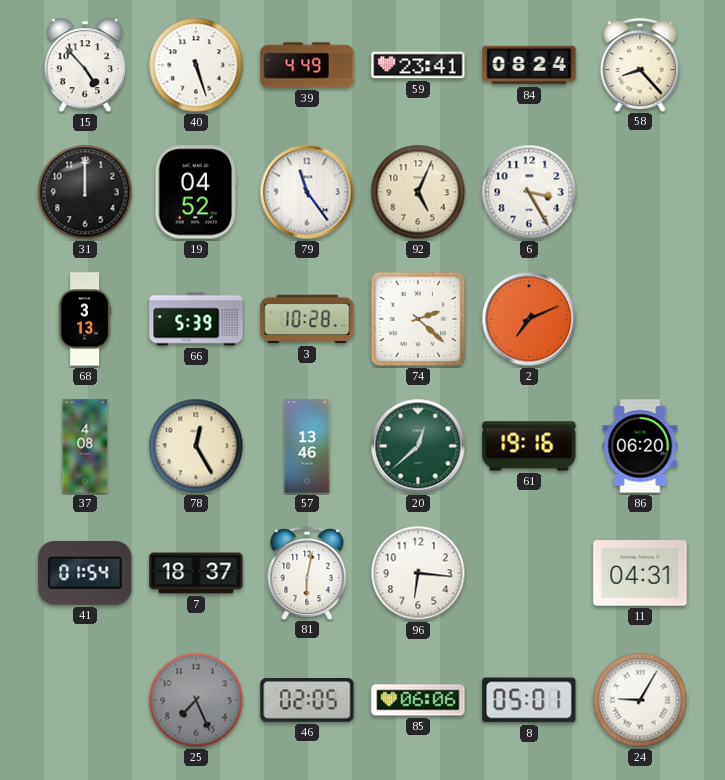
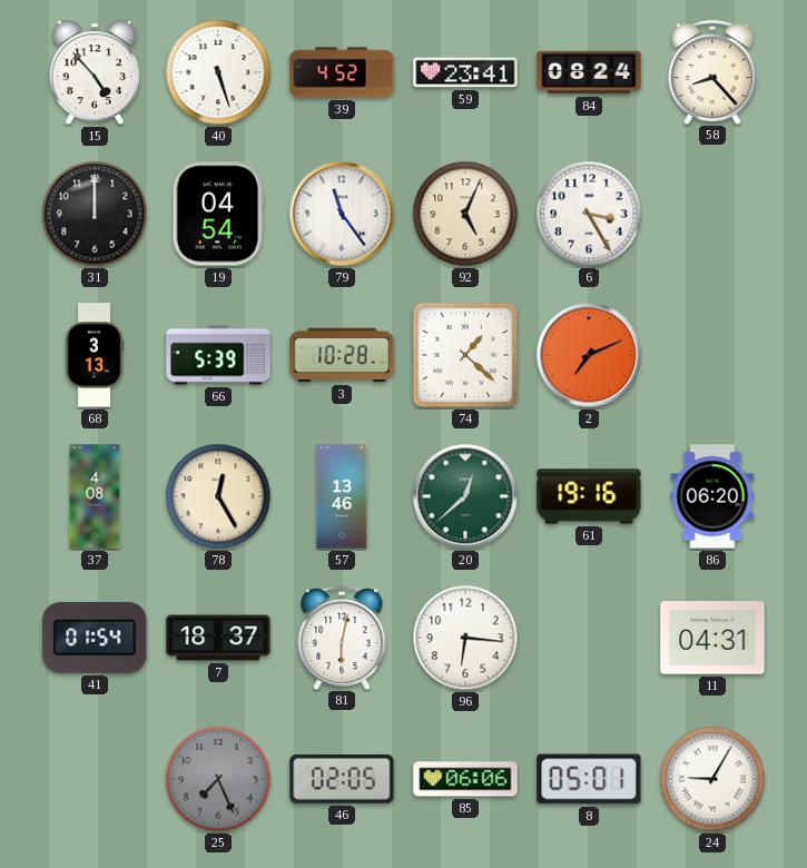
39: 4:49 -> 4:52
19: 04:52 -> 04:54
74: 2:22 -> 1:22
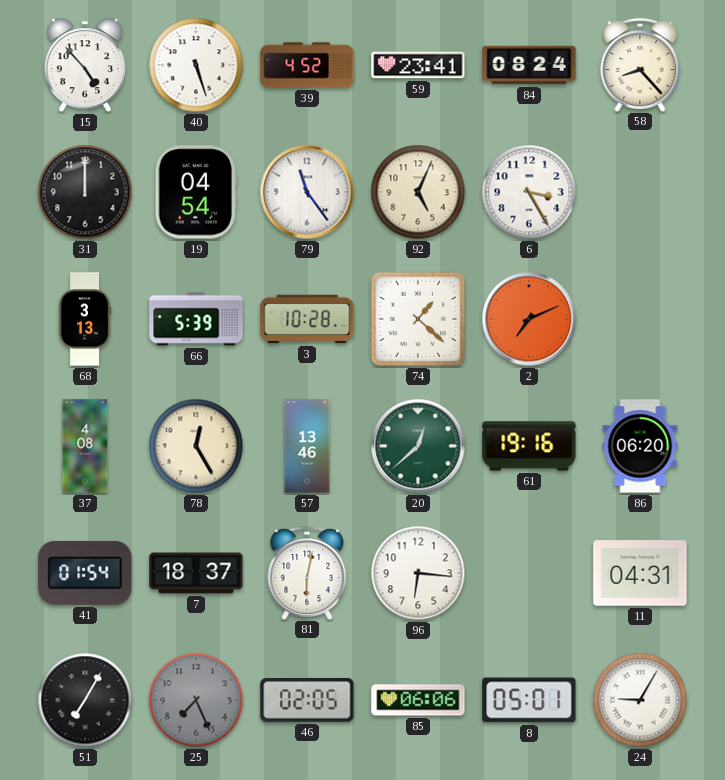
51: none -> 7:05
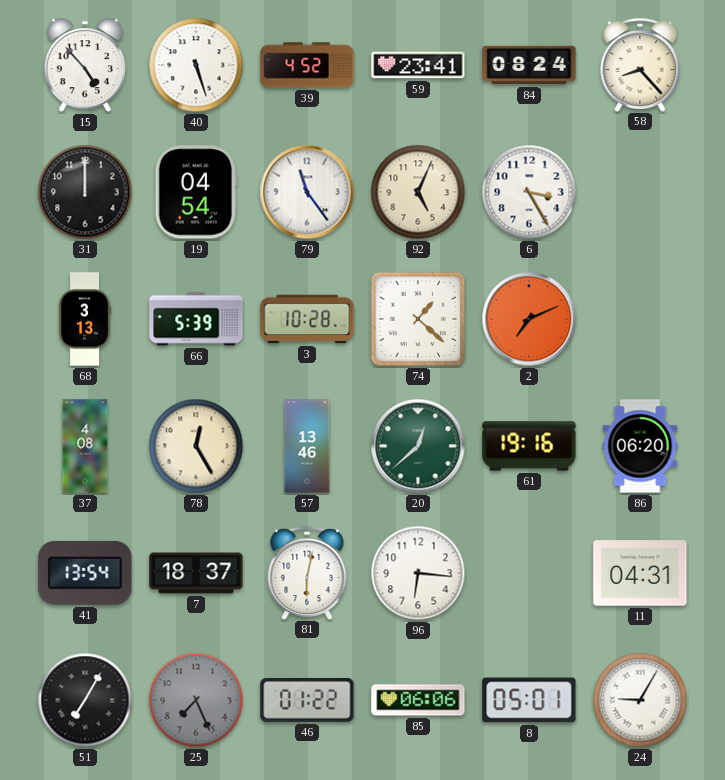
41: 01:54 -> 13:54
46: 02:05 -> 01:22
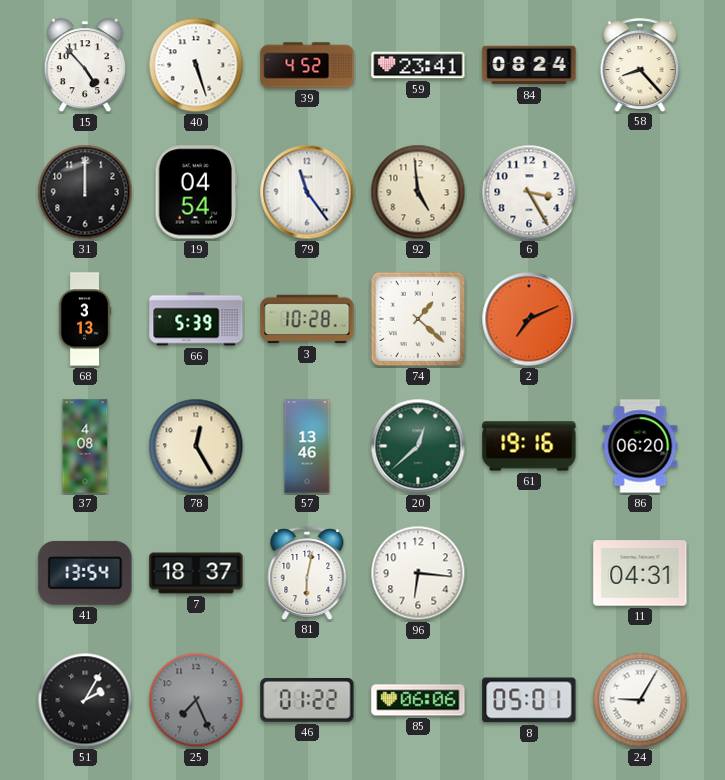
92: 5:04 -> 4:59
51: 7:05 -> 2:05
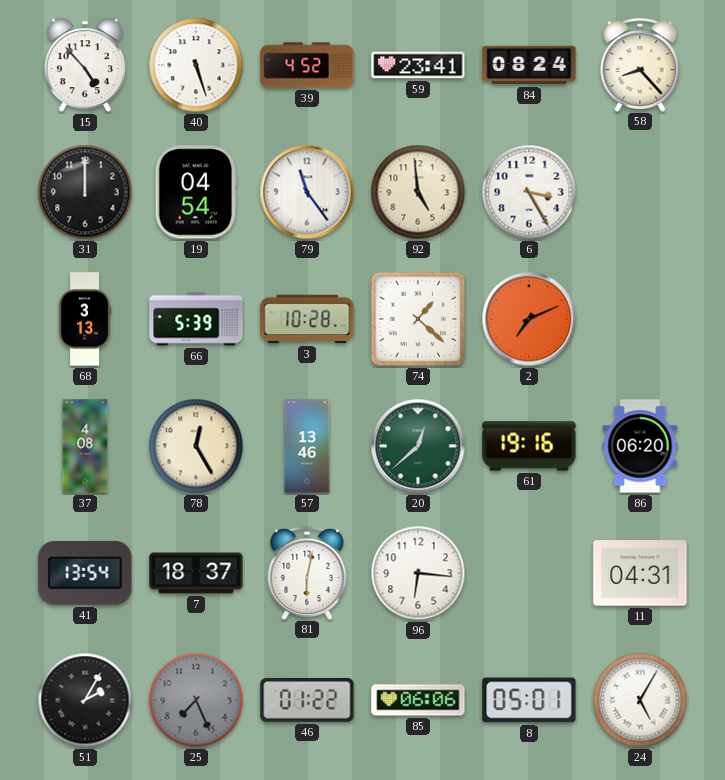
24: 9:05 -> 5:05
